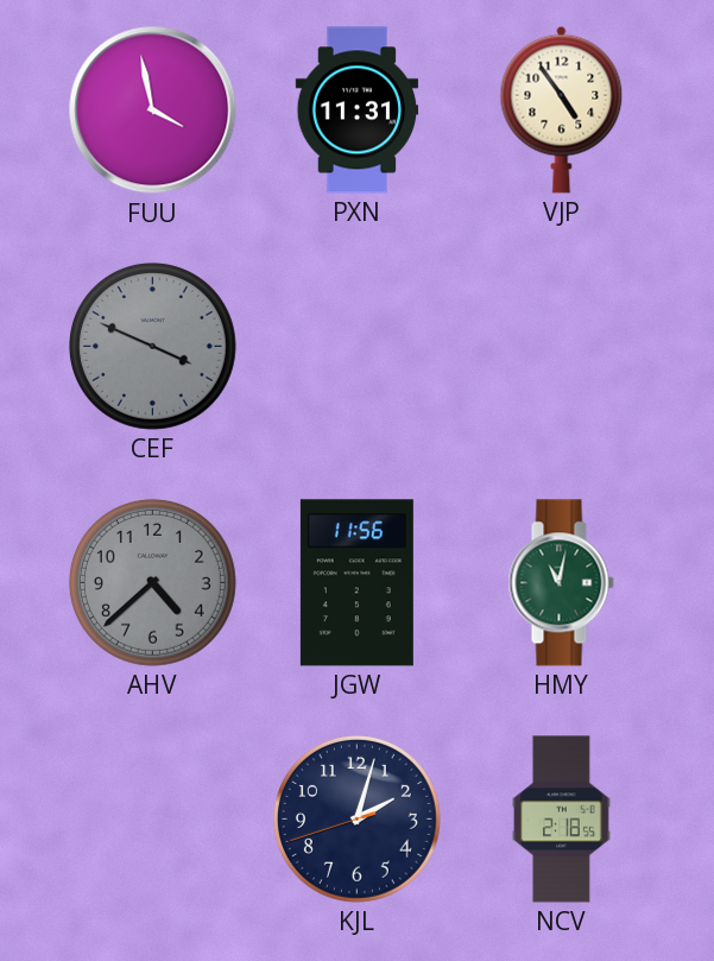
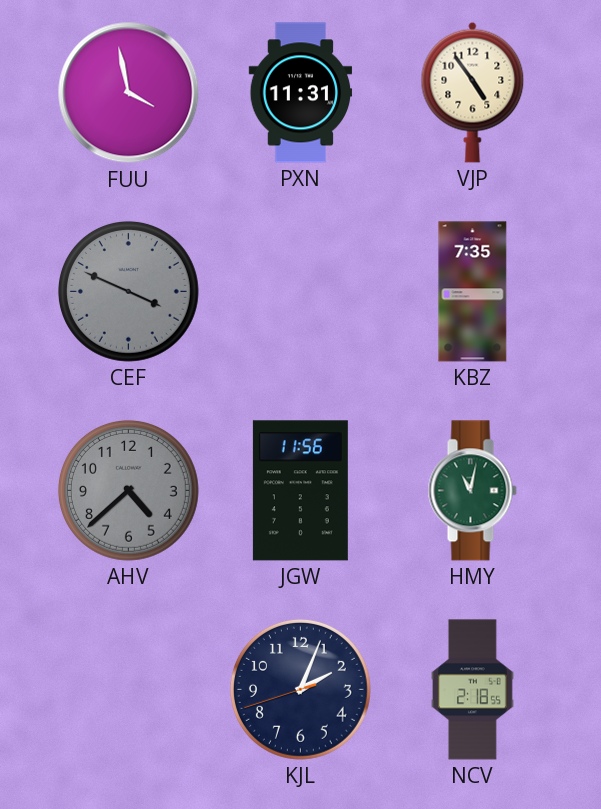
KBZ: none -> 7:35
KJL: 2:02 -> 2:03
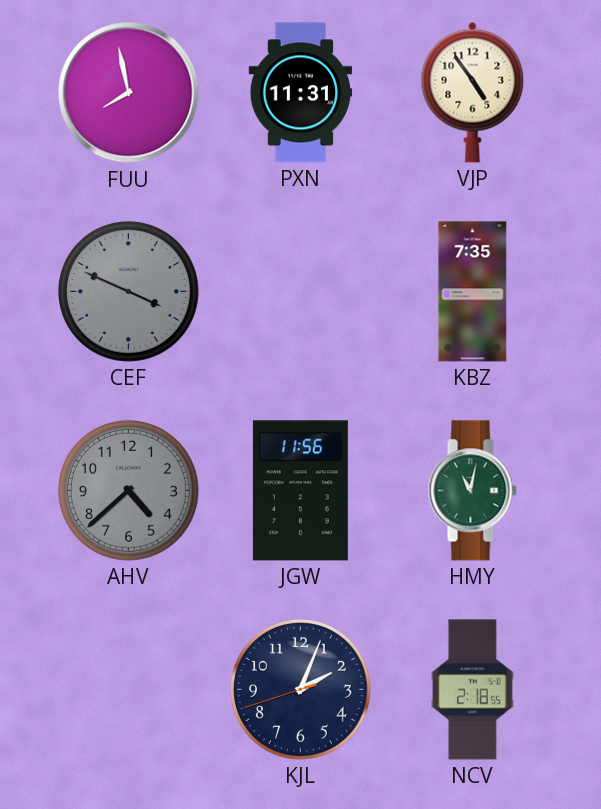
FUU: 3:58 -> 7:58
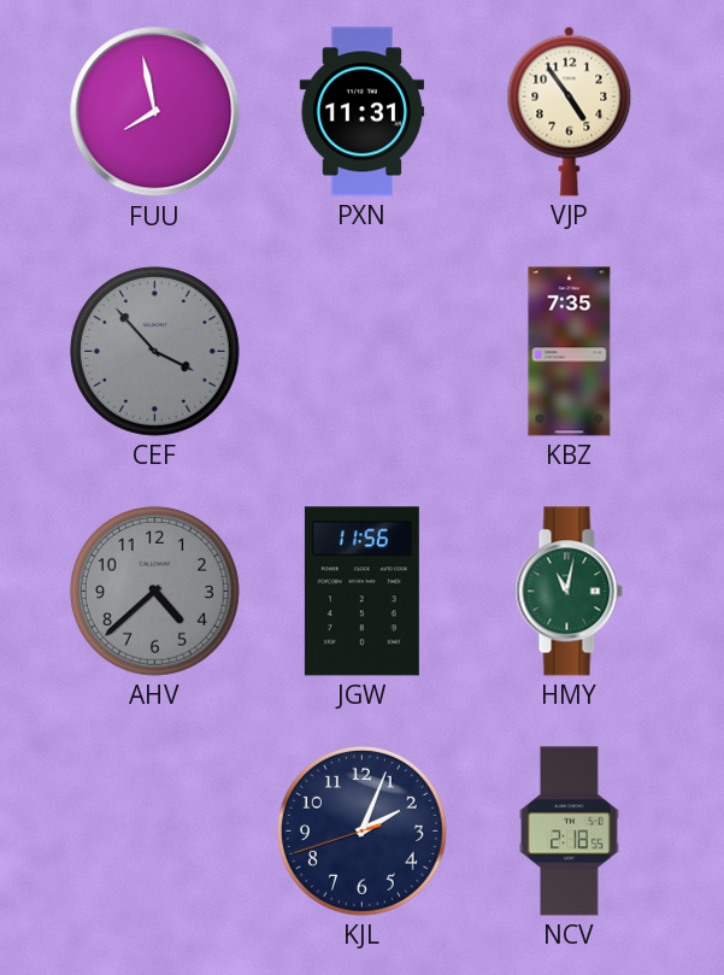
CEF: 3:49 -> 3:53
